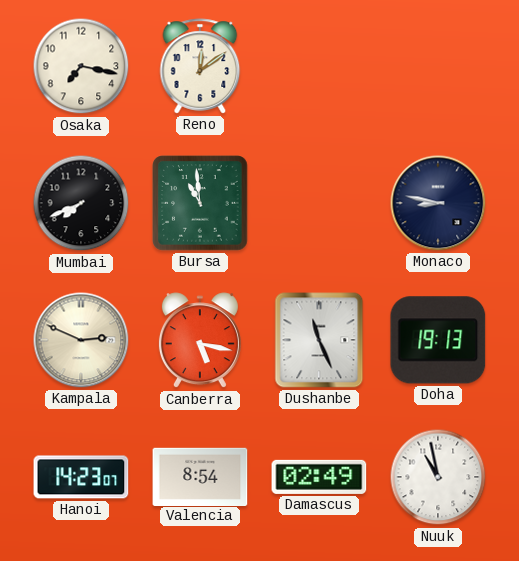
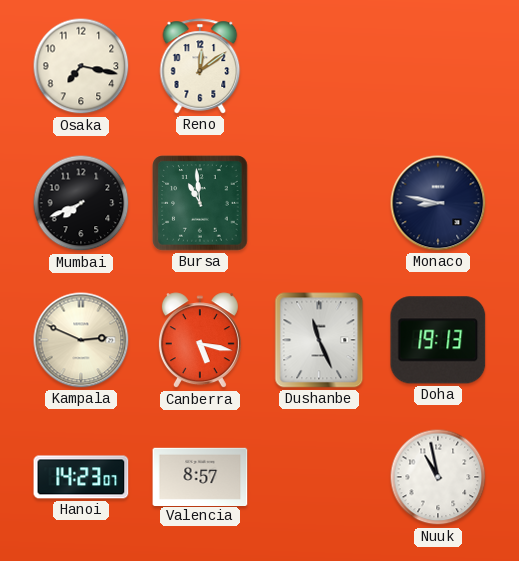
Valencia: 8:54 -> 8:57
Damascus: 02:49 -> none
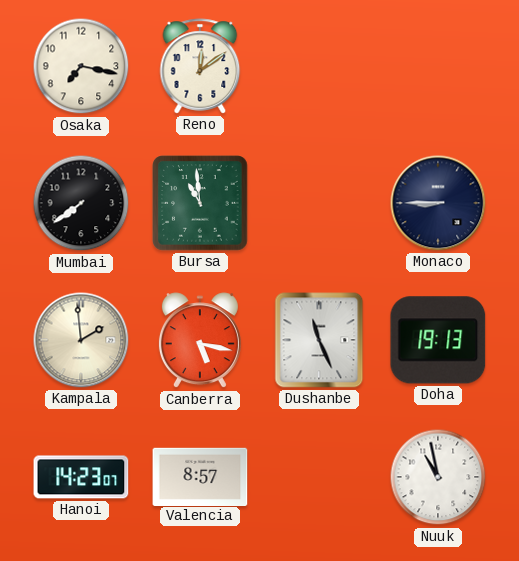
Mumbai: 7:41 -> 7:39
Monaco: 8:47 -> 8:45
Kampala: 2:49 -> 1:59
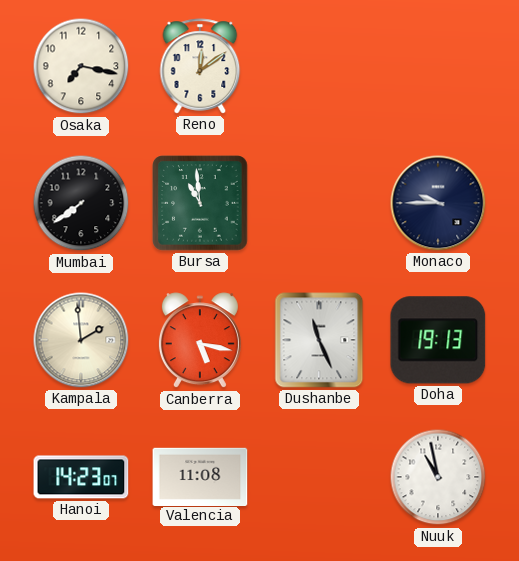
Monaco: 8:45 -> 9:45
Valencia: 8:57 -> 11:08
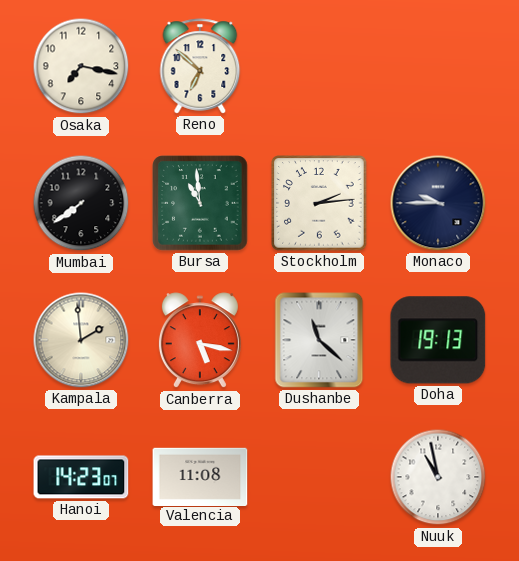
Reno: 12:09 -> 6:52
Stockholm: none -> 2:14
Dushanbe: 11:26 -> 11:22
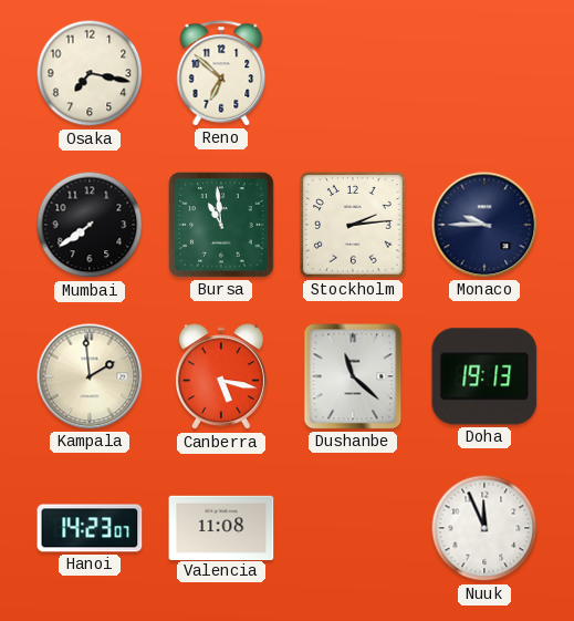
Nuuk: 10:58 -> 11:56
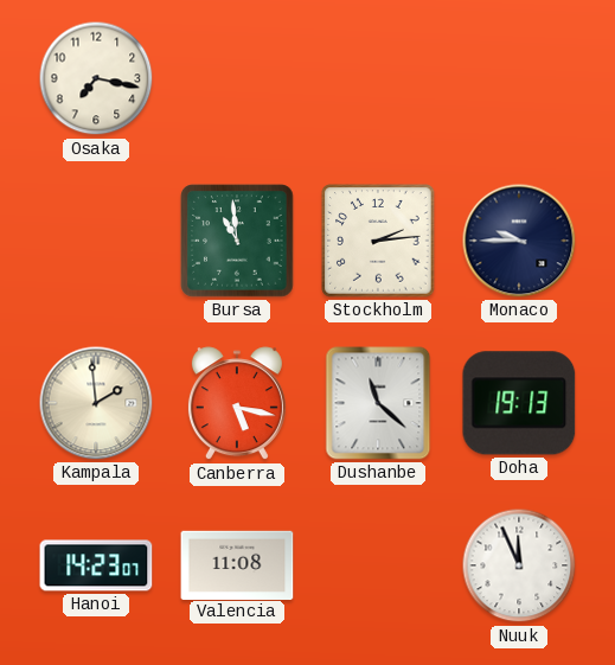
Reno: 6:52 -> none
Mumbai: 7:39 -> none
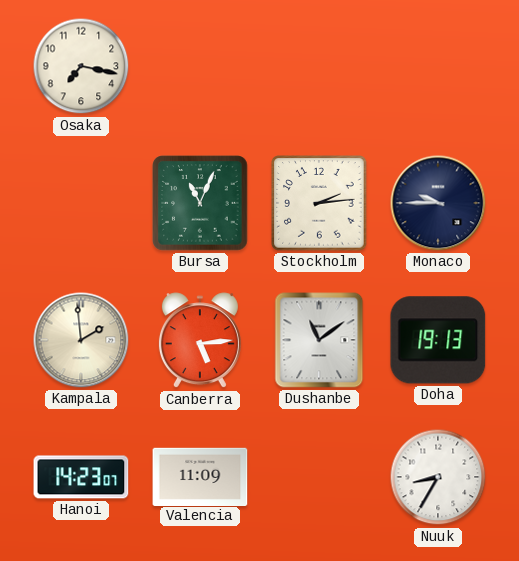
Bursa: 10:59 -> 11:04
Canberra: 5:17 -> 5:14
Dushanbe: 11:22 -> 11:09
Valencia: 11:08 -> 11:09
Nuuk: 11:56 -> 8:35
